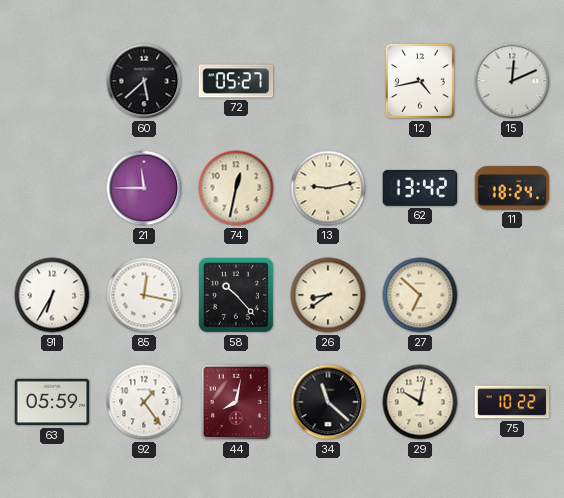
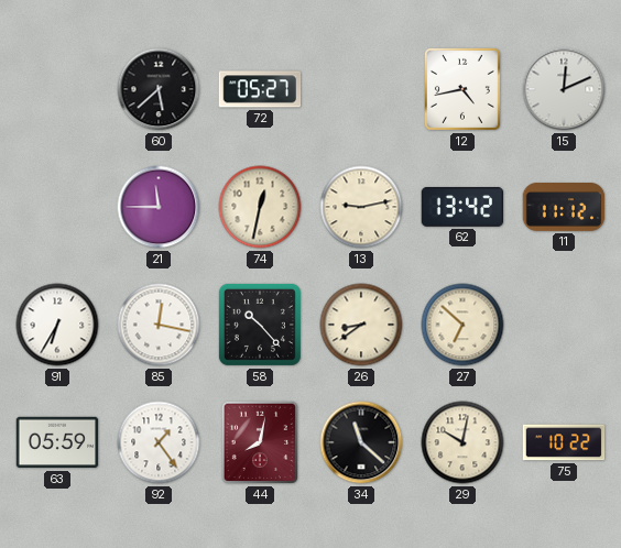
11: 18:24 -> 11:12
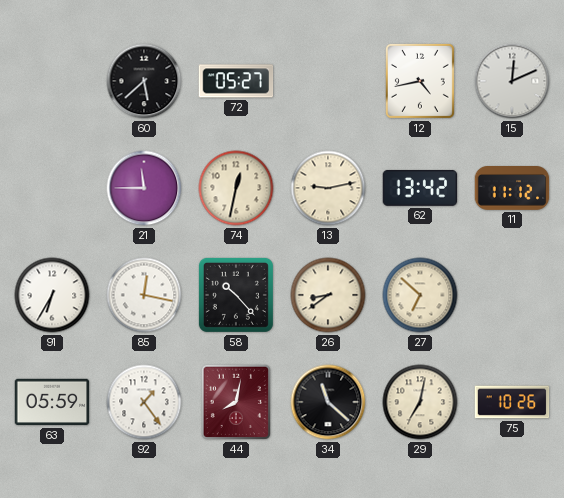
29: 10:02 -> 7:02
75: 10:22 -> 10:26
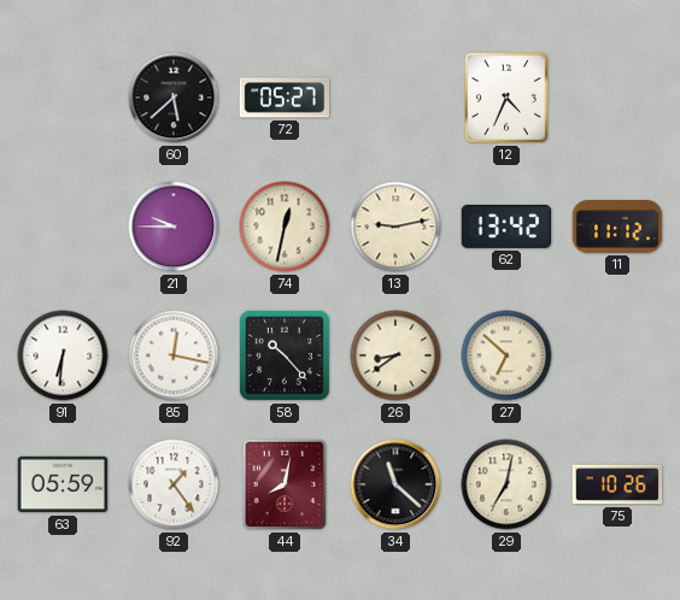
12: 4:43 -> 4:34
15: 12:11 -> none
21: 11:45 -> 9:45
91: 6:35 -> 6:31
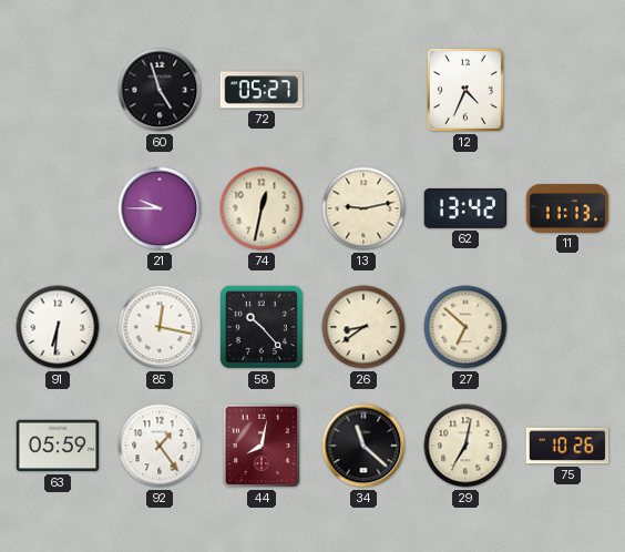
60: 5:38 -> 4:57
11: 11:12 -> 11:13
